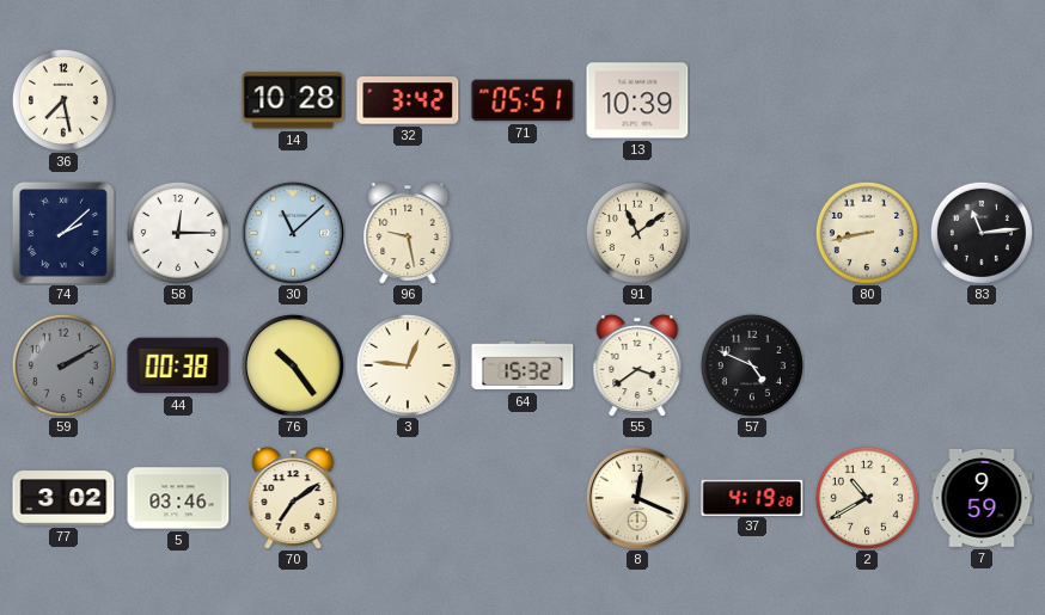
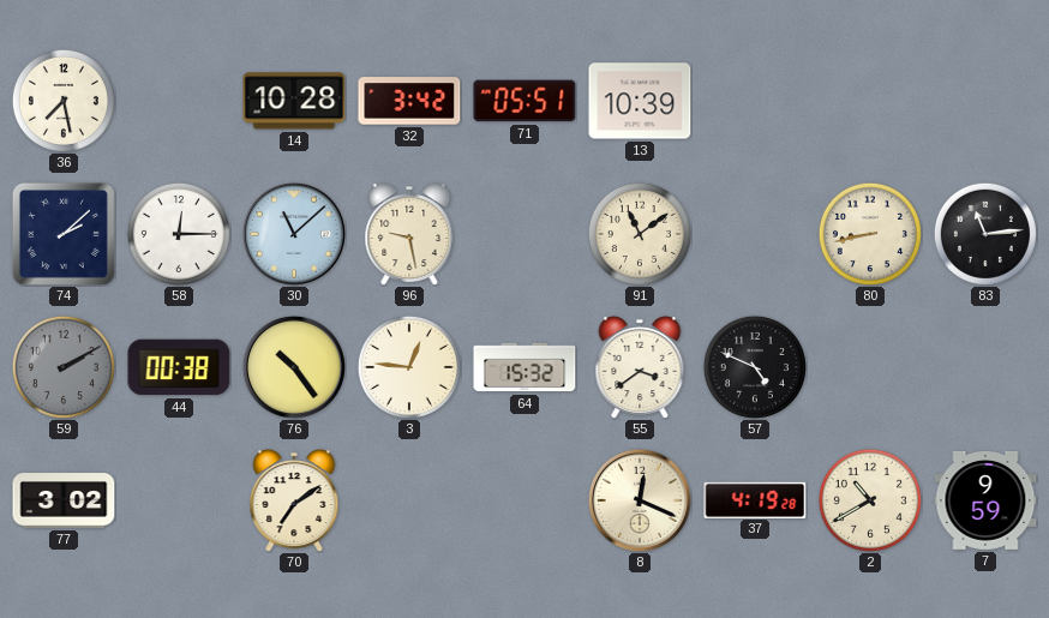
5: 03:46 -> none
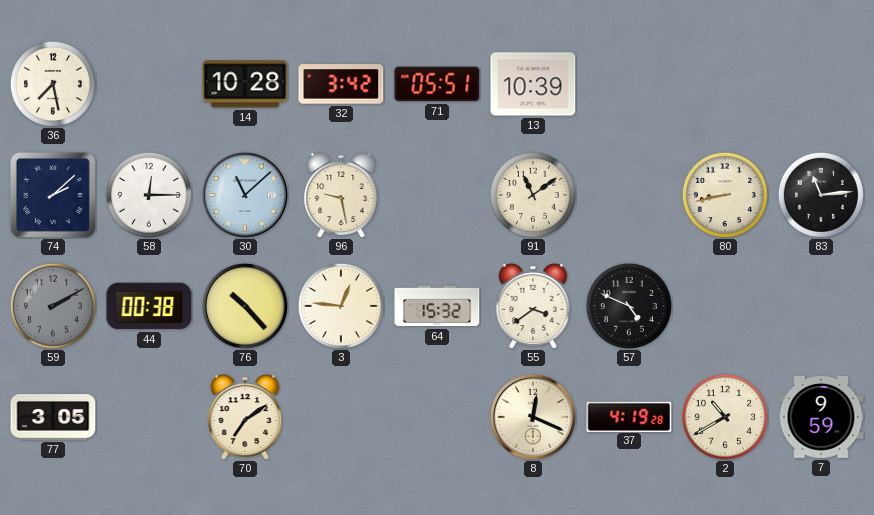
76: 10:24 -> 10:23
77: 3:02 -> 3:05
